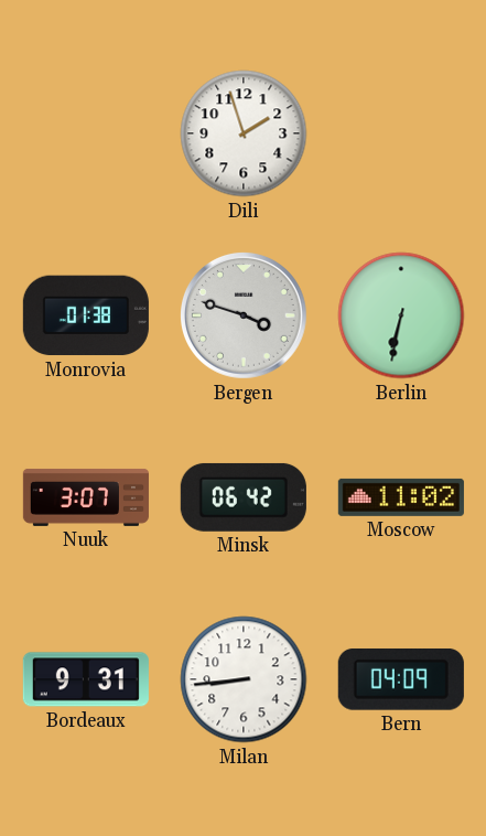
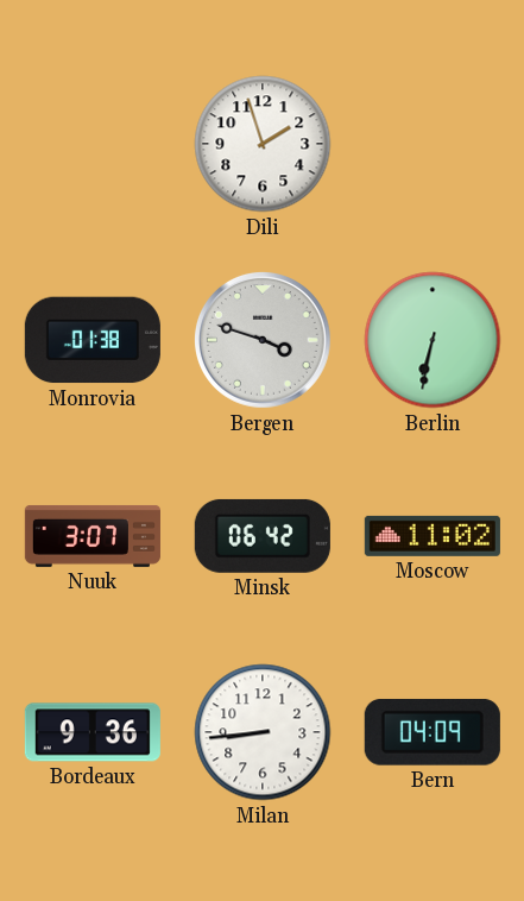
Bordeaux: 9:31 -> 9:36
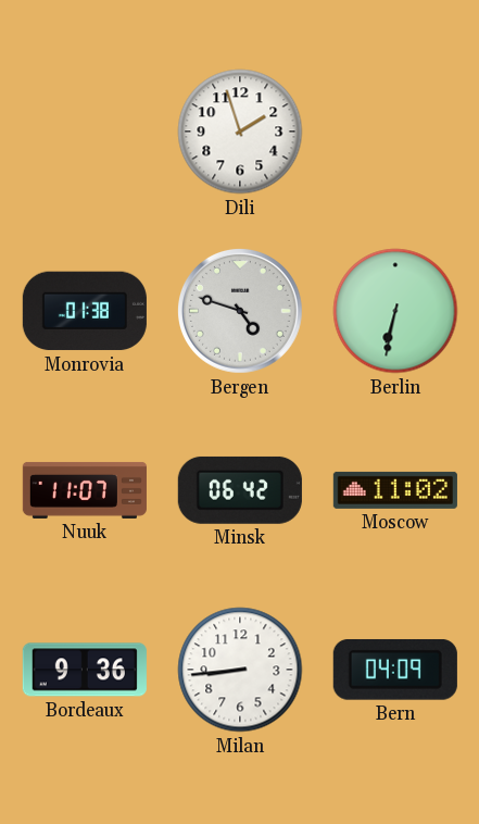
Bergen: 3:48 -> 4:48
Nuuk: 3:07 -> 11:07
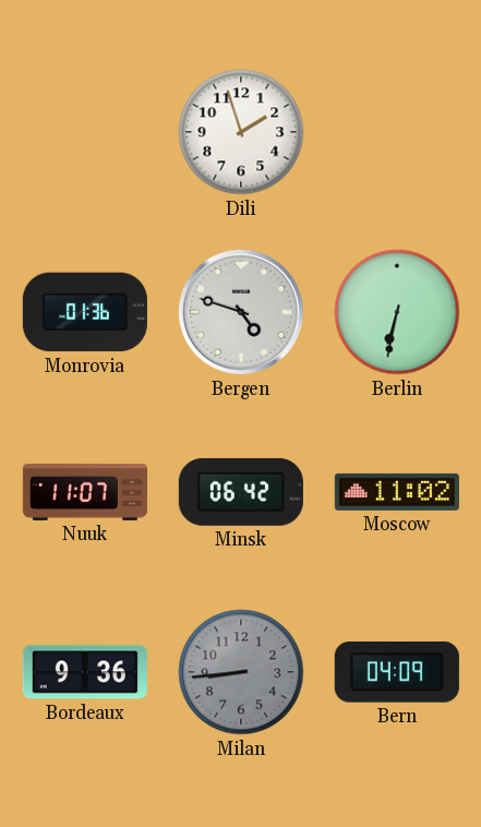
Monrovia: 01:38 -> 01:36
Milan dial: white -> grey
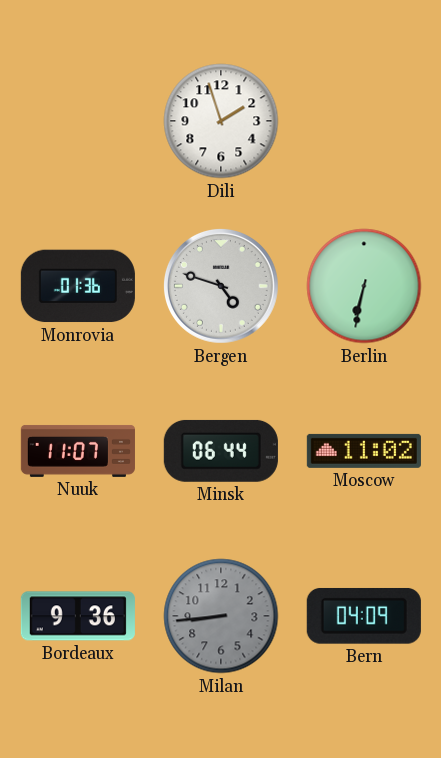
Minsk: 06:42 -> 06:44
